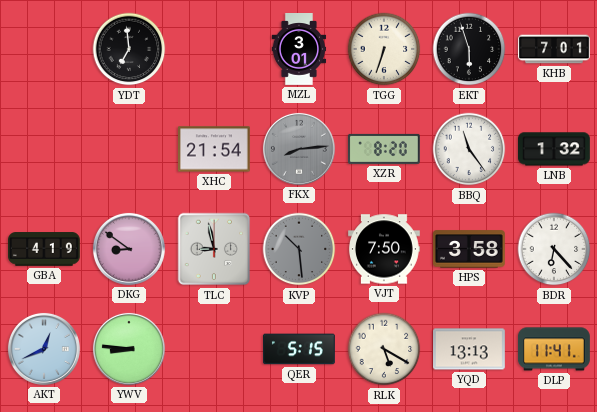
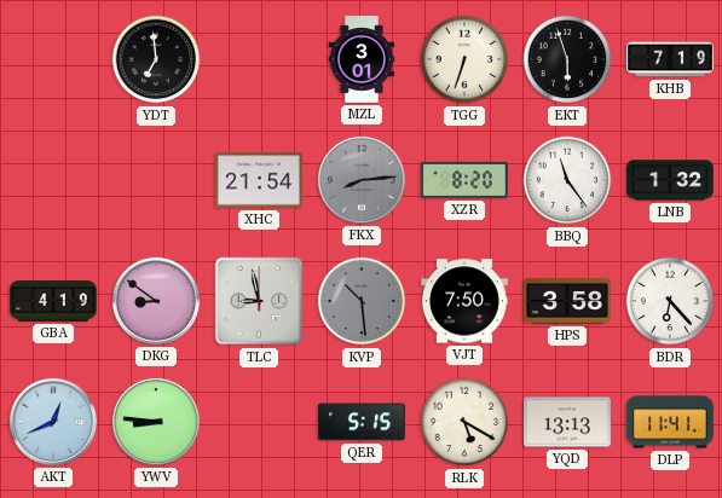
KHB: 7:01 -> 7:19
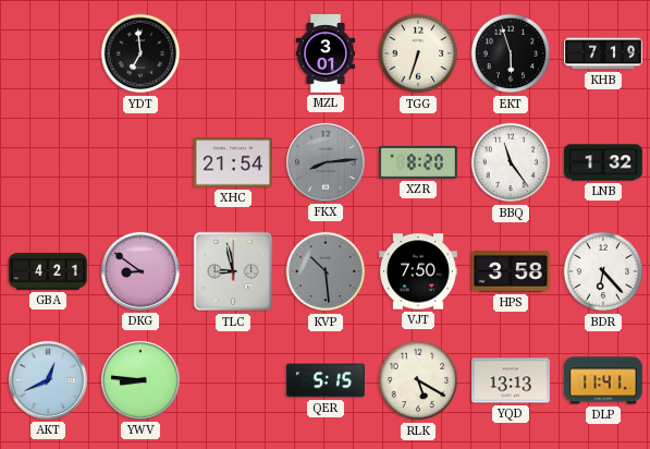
GBA: 4:19 -> 4:21
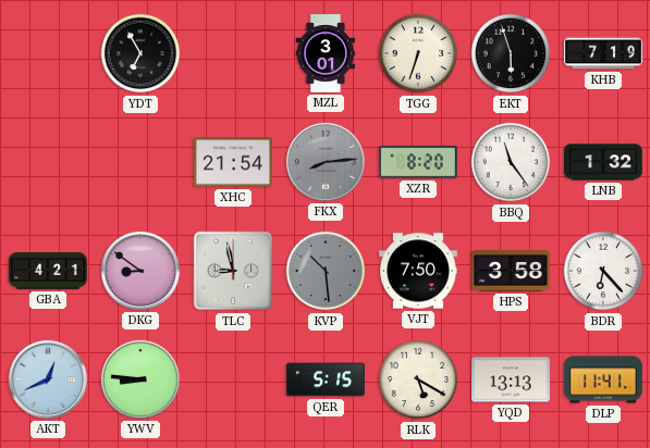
YDT: 6:59 -> 6:55
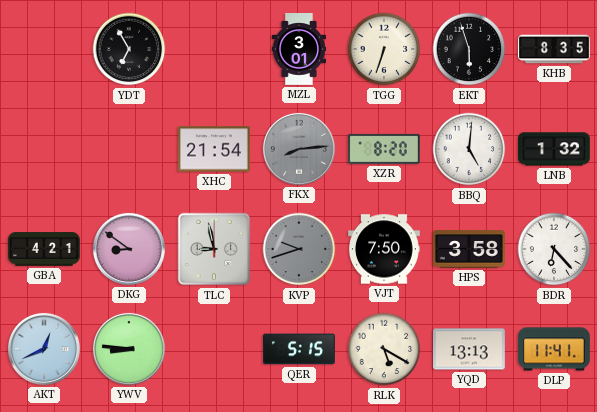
KHB: 7:19 -> 8:35
BBQ: 11:24 -> 5:01
KVP: 10:29 -> 9:42
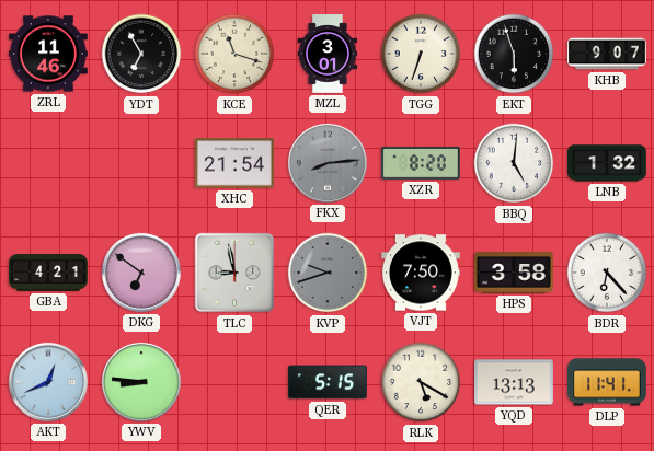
ZRL: none -> 11:46
KCE: none -> 11:18
KHB: 8:35 -> 9:07
DKG: 8:51 -> 6:51
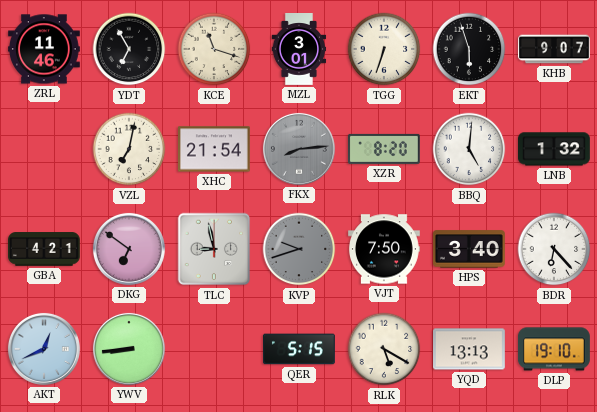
VZL: none -> 7:02
HPS: 3:58 -> 3:40
YWV: 8:46 -> 8:44
DLP: 11:41 -> 19:10
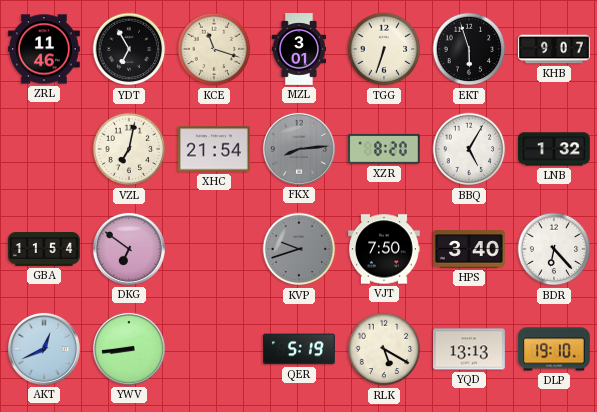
BBQ: 5:01 -> 5:05
GBA: 4:21 -> 11:54
TLC: 8:58 -> none
QER: 5:15 -> 5:19
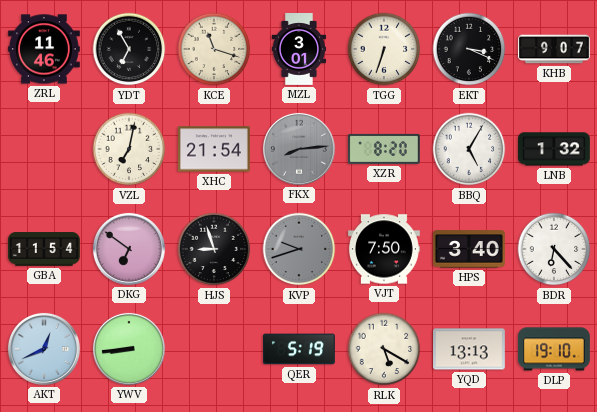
EKT: 5:57 -> 3:19
HJS: none -> 8:57
